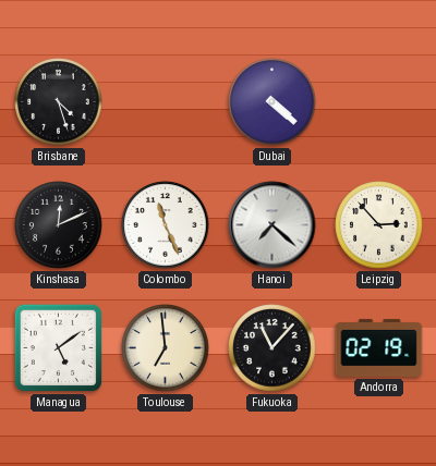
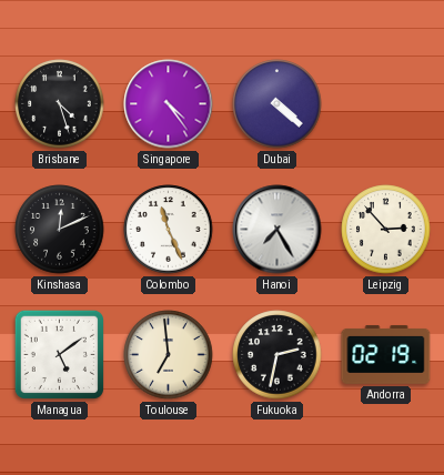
Singapore: none -> 4:24
Hanoi: 7:22 -> 7:25
Fukuoka: 11:07 -> 2:32
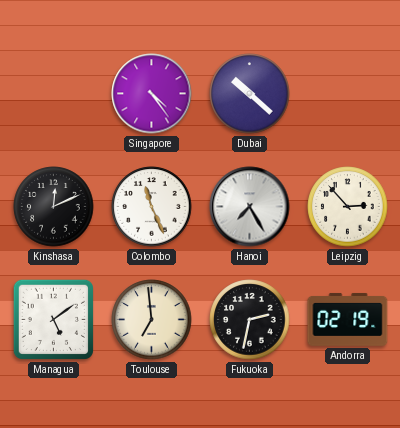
Brisbane: 4:27 -> none
Dubai: 4:22 -> 10:22
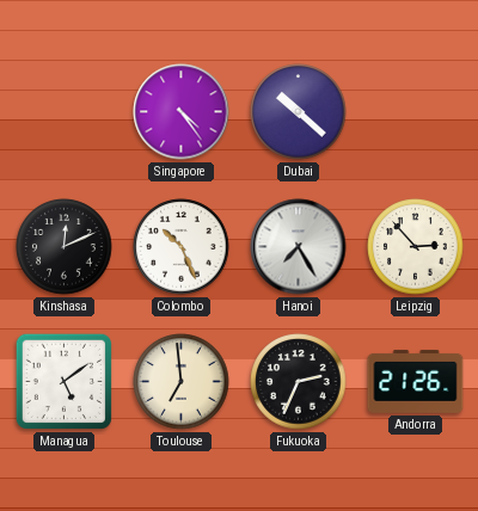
Colombo: 11:26 -> 10:26
Fukuoka: 2:32 -> 2:34
Andorra: 02:19 -> 21:26
